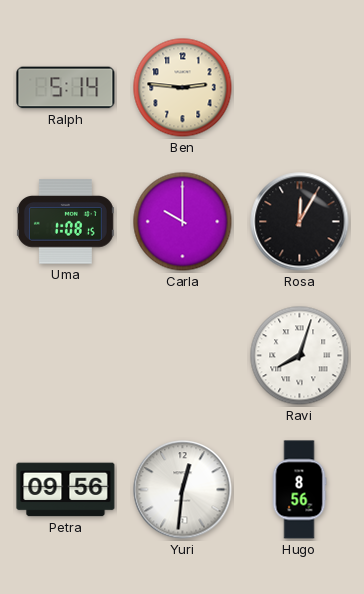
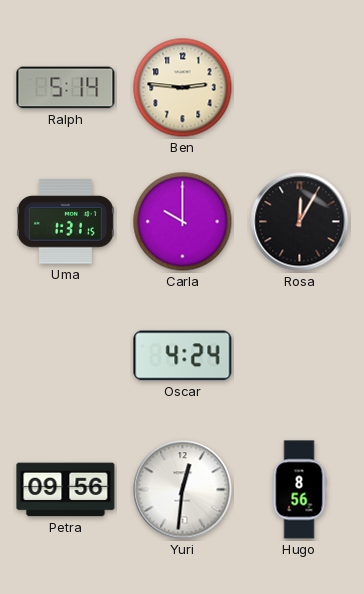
Uma: 1:08 -> 1:31
Oscar: none -> 4:24
Ravi: 8:03 -> none
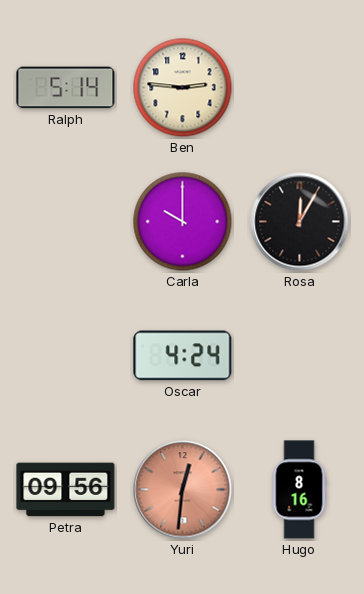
Uma: 1:31 -> none
Yuri dial: white -> salmon
Hugo: 8:56 -> 8:16
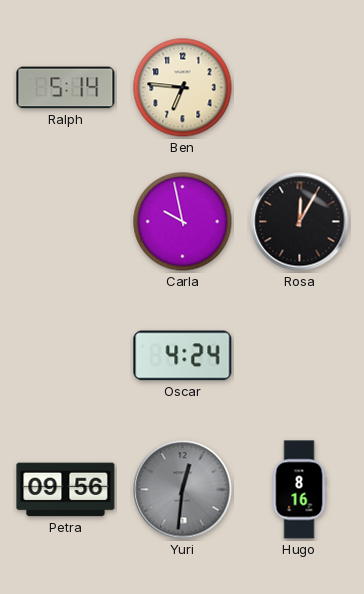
Ben: 2:46 -> 6:46
Carla: 10:00 -> 9:58
Yuri dial: salmon -> grey
